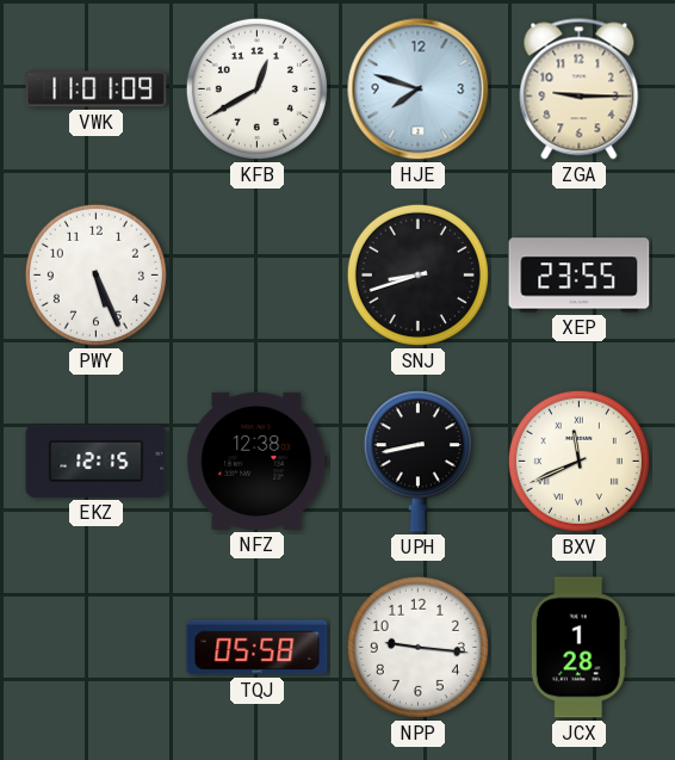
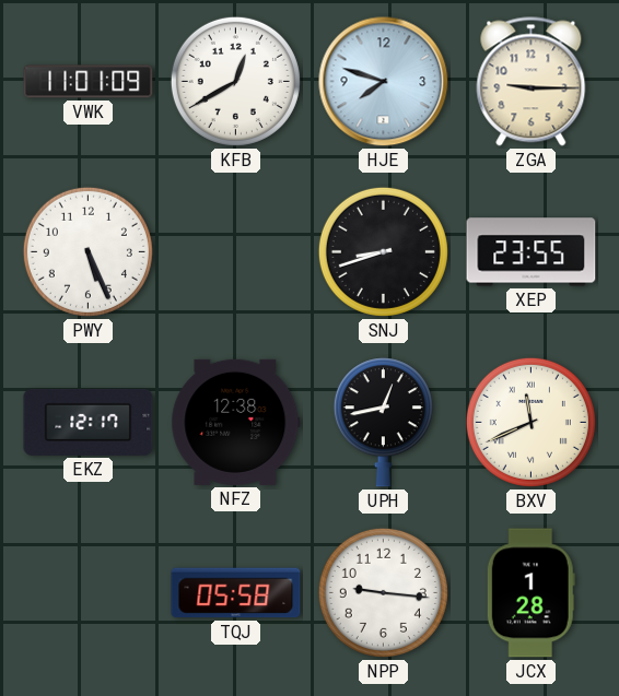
EKZ: 12:15 -> 12:17
UPH: 8:43 -> 12:43
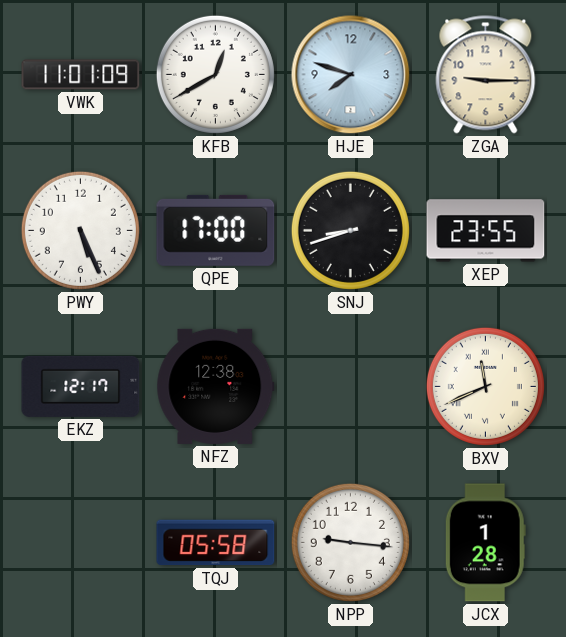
QPE: none -> 17:00
UPH: 12:43 -> none
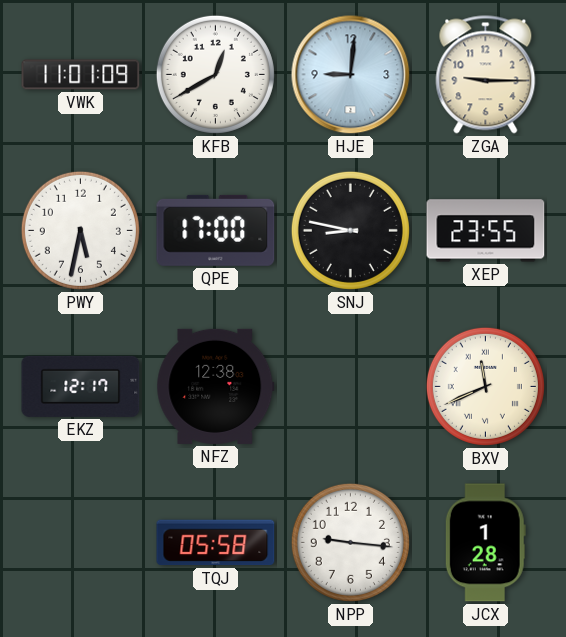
HJE: 7:48 -> 9:01
PWY: 5:26 -> 5:32
SNJ: 8:42 -> 8:47
